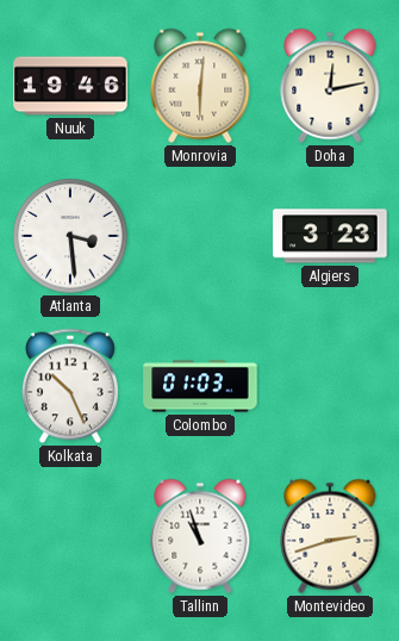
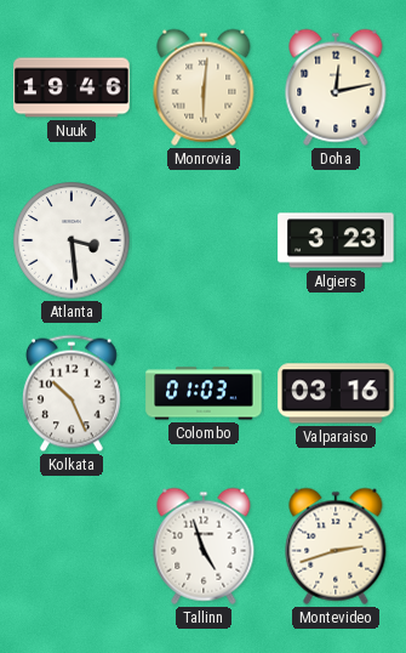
Valparaiso: none -> 03:16
Tallinn: 10:57 -> 4:57
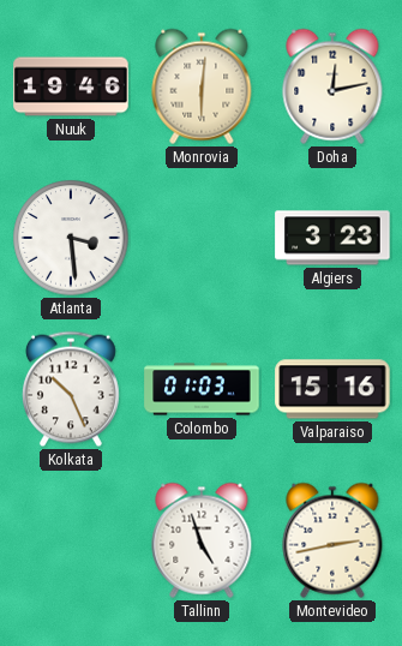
Valparaiso: 03:16 -> 15:16
Montevideo: 2:42 -> 2:43
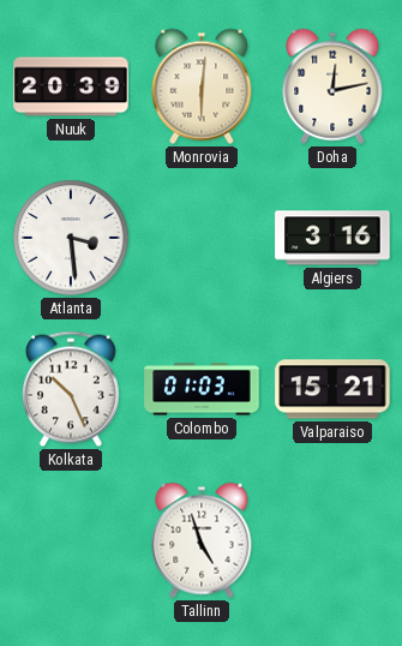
Nuuk: 19:46 -> 20:39
Algiers: 3:23 -> 3:16
Valparaiso: 15:16 -> 15:21
Montevideo: 2:43 -> none
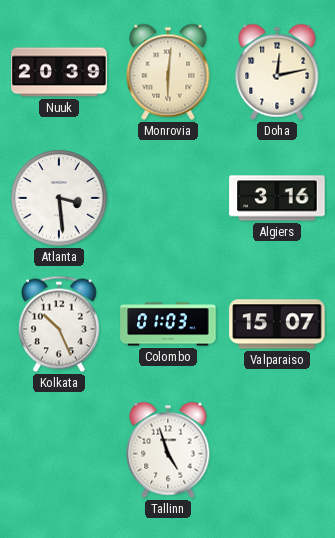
Valparaiso: 15:21 -> 15:07
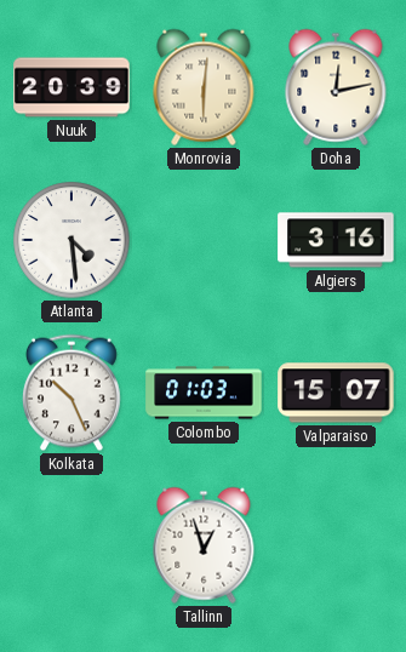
Atlanta: 3:29 -> 4:29
Tallinn: 4:57 -> 12:57
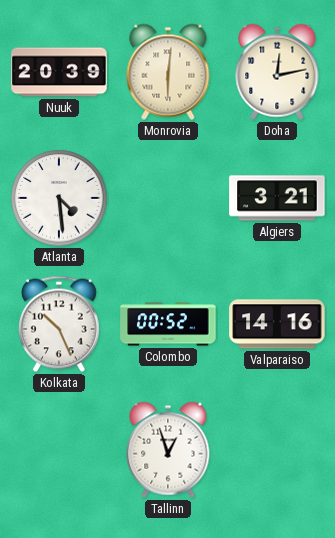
Algiers: 3:16 -> 3:21
Colombo: 01:03 -> 00:52
Valparaiso: 15:07 -> 14:16
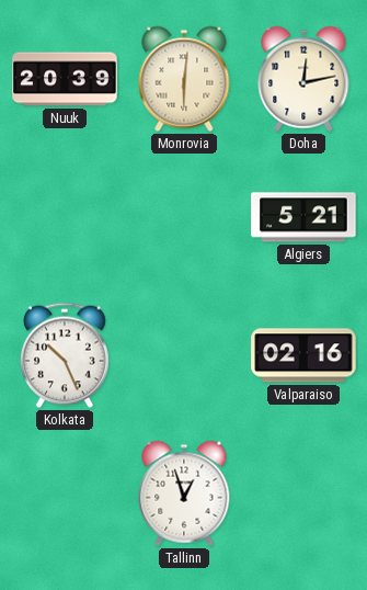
Atlanta: 4:29 -> none
Algiers: 3:21 -> 5:21
Colombo: 00:52 -> none
Valparaiso: 14:16 -> 02:16
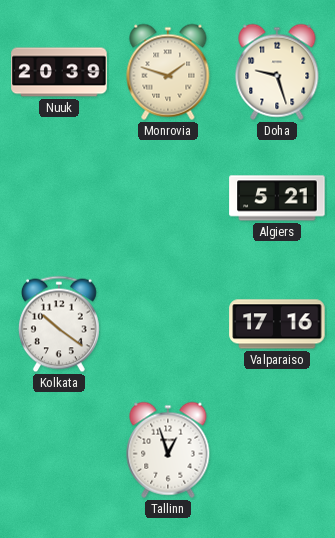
Monrovia: 6:01 -> 1:48
Doha: 12:13 -> 9:27
Kolkata: 10:26 -> 10:21
Valparaiso: 02:16 -> 17:16
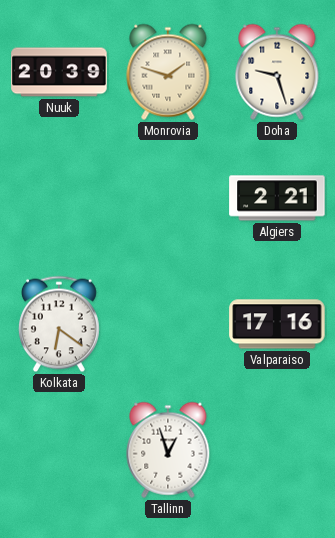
Algiers: 5:21 -> 2:21
Kolkata: 10:21 -> 6:21
